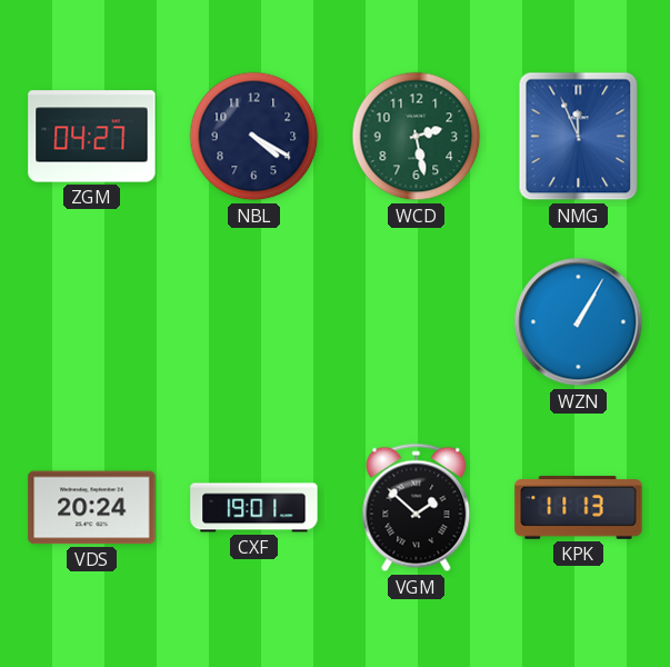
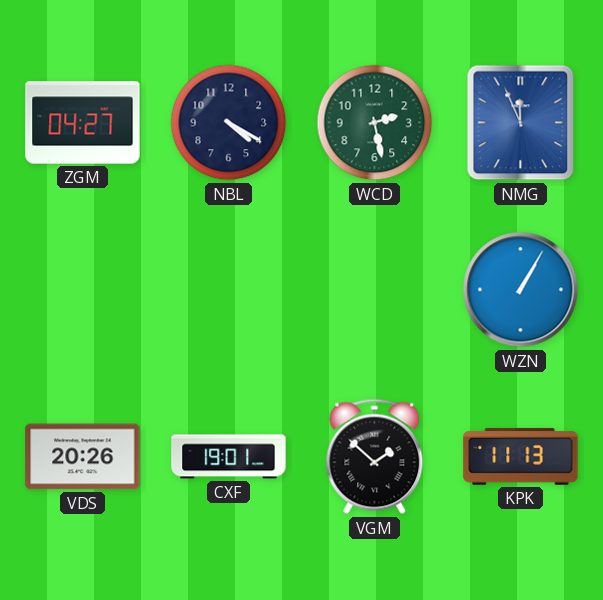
VDS: 20:24 -> 20:26
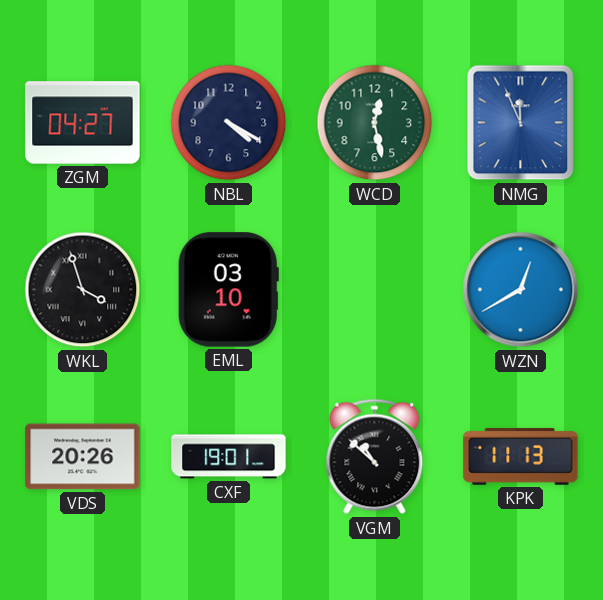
WCD: 2:28 -> 12:28
WKL: none -> 3:57
EML: none -> 03:10
WZN: 1:05 -> 12:40
VGM: 1:52 -> 10:52
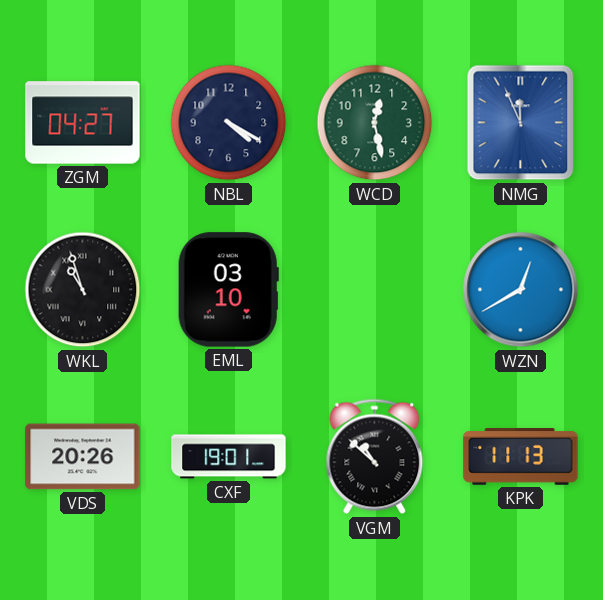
WKL: 3:57 -> 10:57
